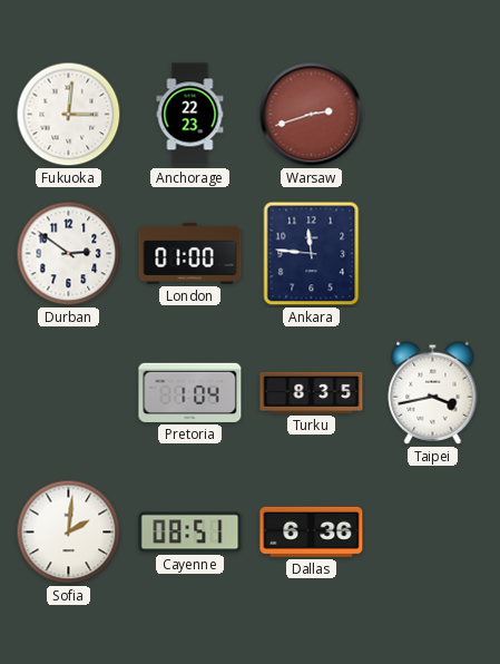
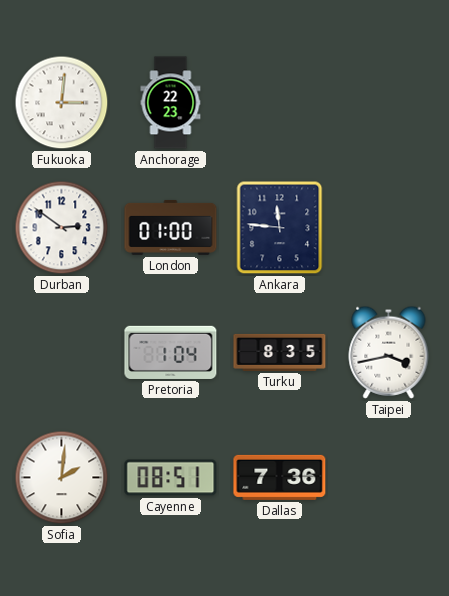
Warsaw: 2:42 -> none
Dallas: 6:36 -> 7:36
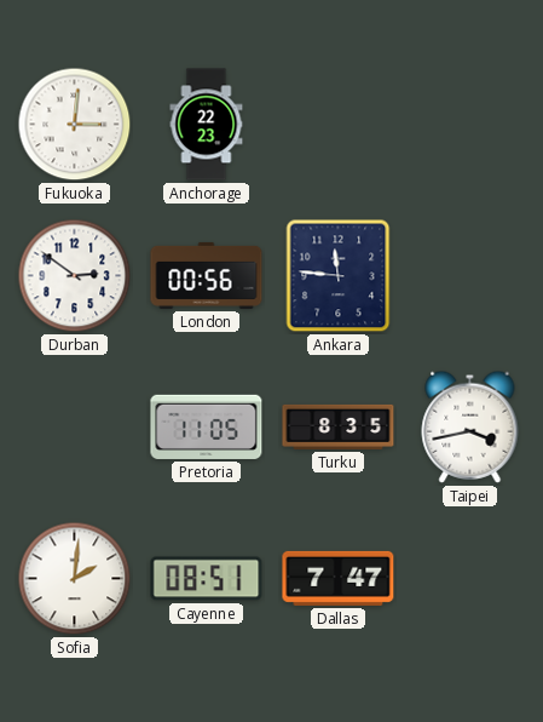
London: 01:00 -> 00:56
Pretoria: 1:04 -> 11:05
Dallas: 7:36 -> 7:47
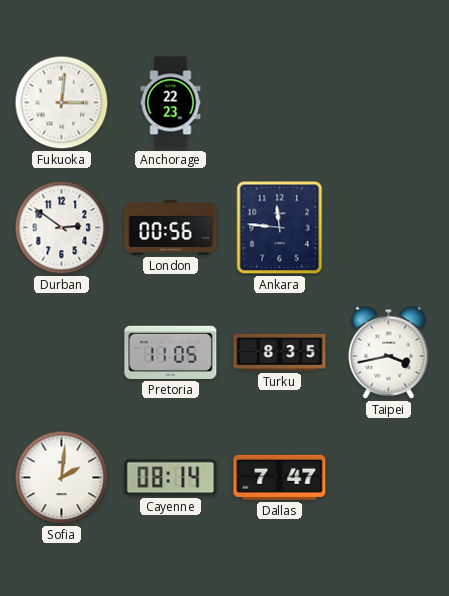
Cayenne: 08:51 -> 08:14
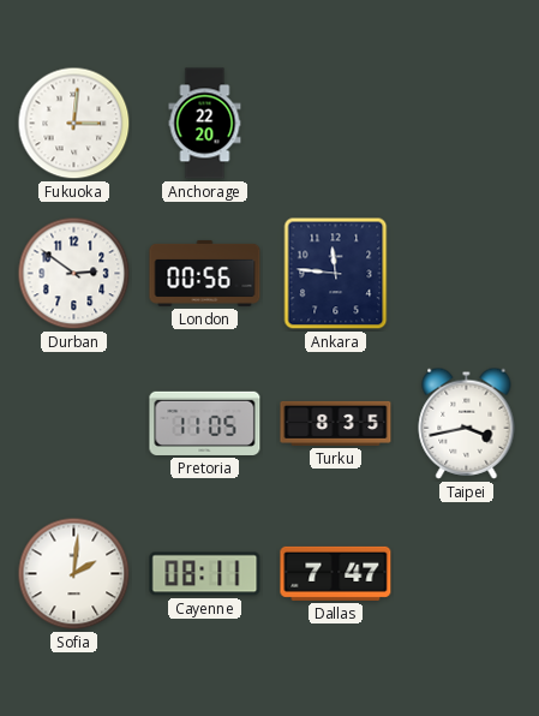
Anchorage: 22:23 -> 22:20
Cayenne: 08:14 -> 08:11
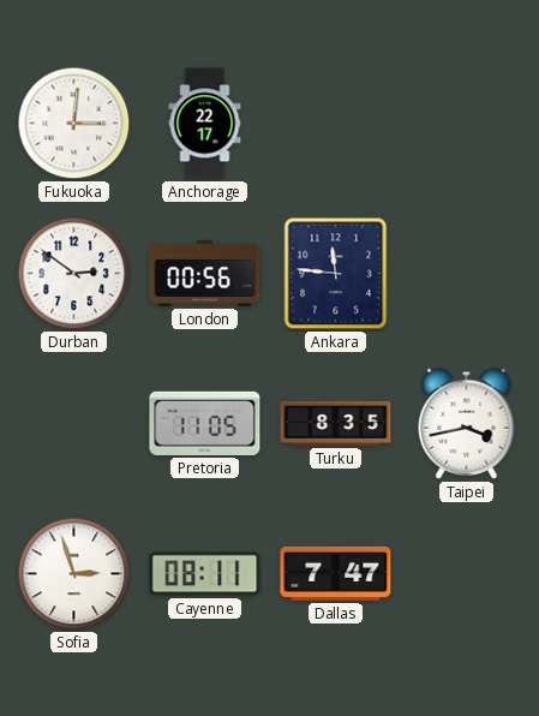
Anchorage: 22:20 -> 22:17
Sofia: 2:01 -> 2:57
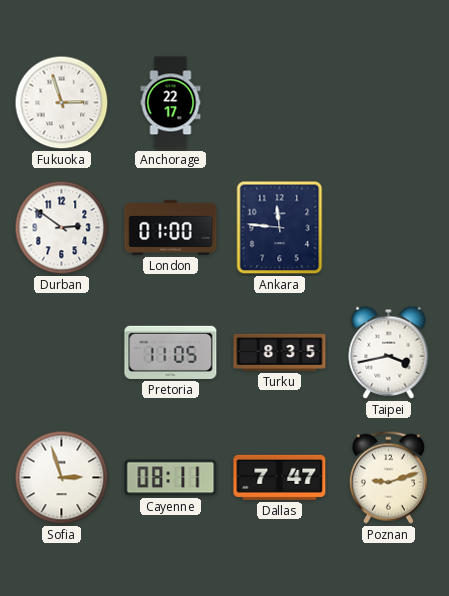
Fukuoka: 3:01 -> 2:57
London: 00:56 -> 01:00
Poznan: none -> 9:12
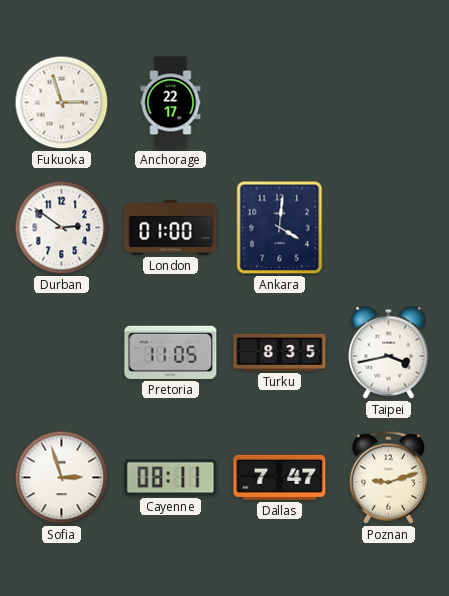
Ankara: 11:46 -> 4:01
